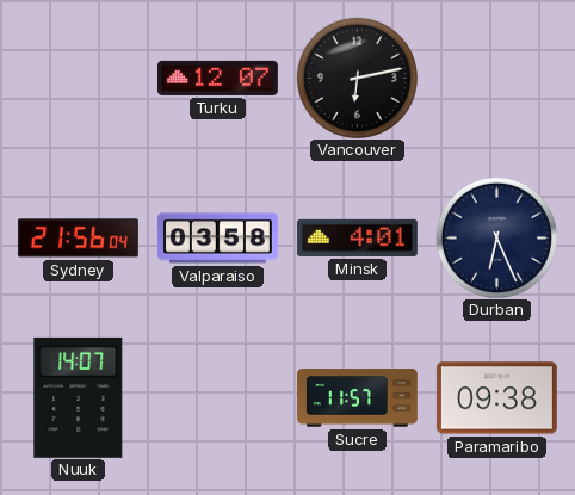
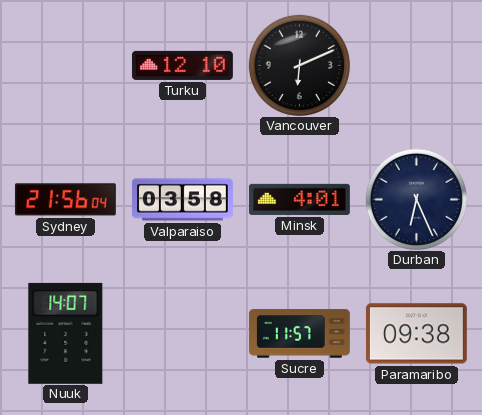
Turku: 12:07 -> 12:10
Vancouver: 6:13 -> 6:11
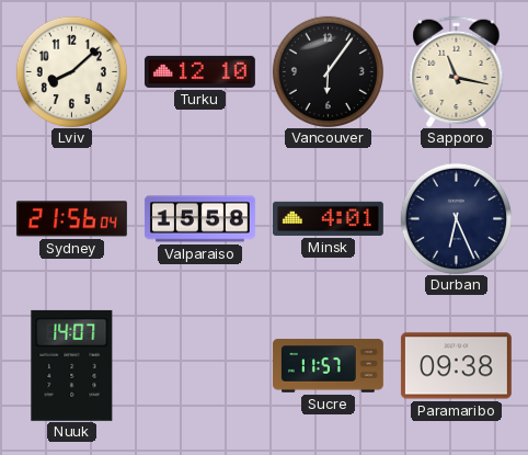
Lviv: none -> 8:08
Vancouver: 6:11 -> 6:06
Sapporo: none -> 11:17
Valparaiso: 03:58 -> 15:58
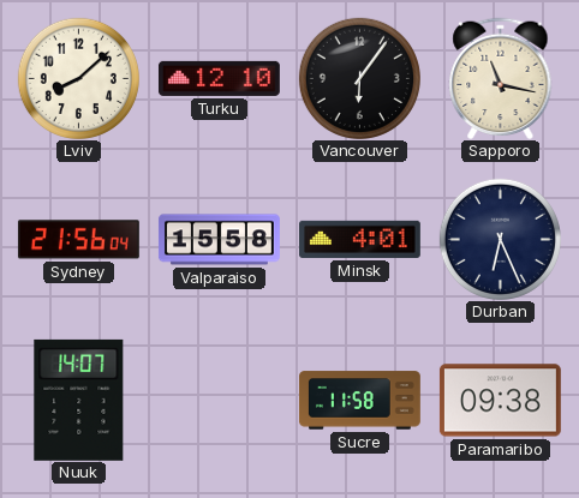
Sucre: 11:57 -> 11:58
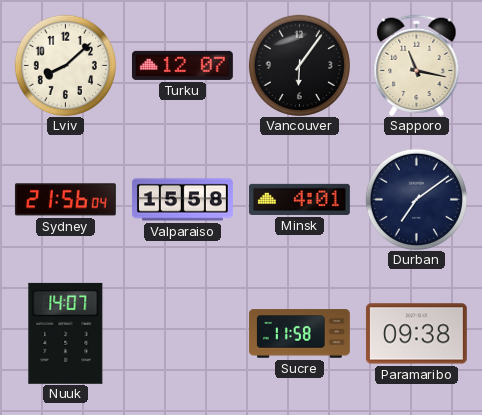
Turku: 12:10 -> 12:07
Durban: 6:26 -> 7:09
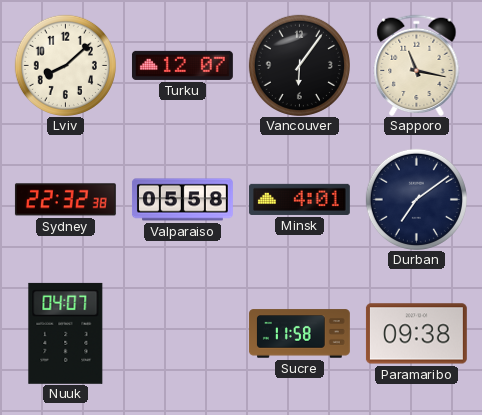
Sydney: 21:56 -> 22:32
Valparaiso: 15:58 -> 05:58
Nuuk: 14:07 -> 04:07
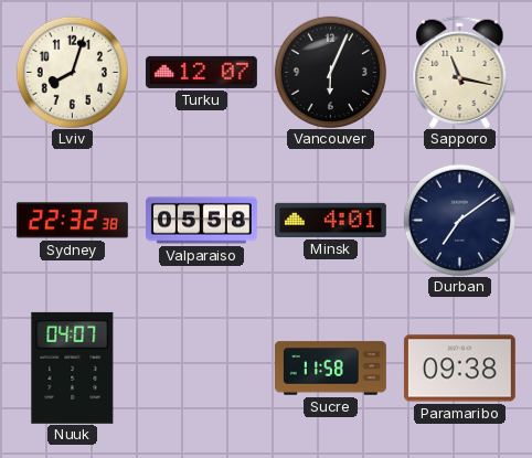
Lviv: 8:08 -> 8:03
Vancouver: 6:06 -> 6:04
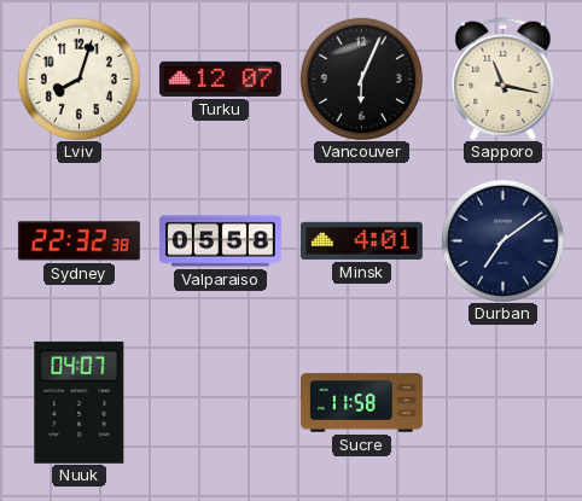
Paramaribo: 09:38 -> none
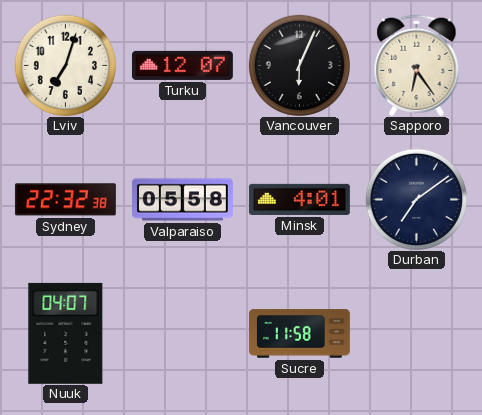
Lviv: 8:03 -> 7:03
Sapporo: 11:17 -> 6:24
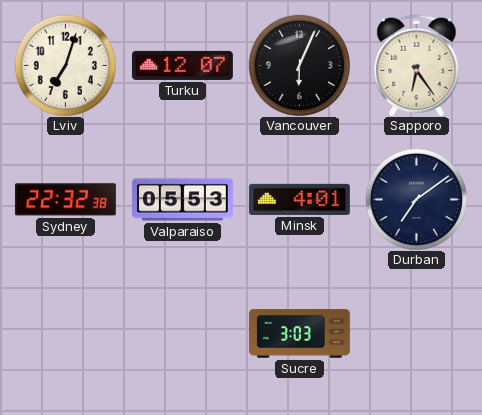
Valparaiso: 05:58 -> 05:53
Nuuk: 04:07 -> none
Sucre: 11:58 -> 3:03
